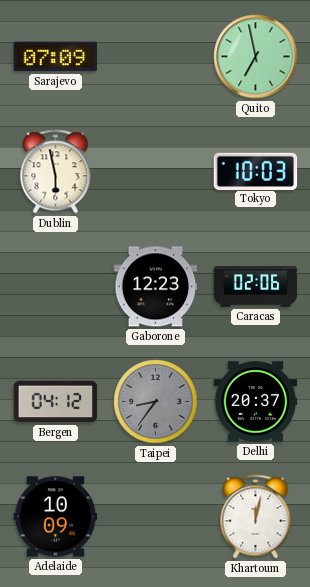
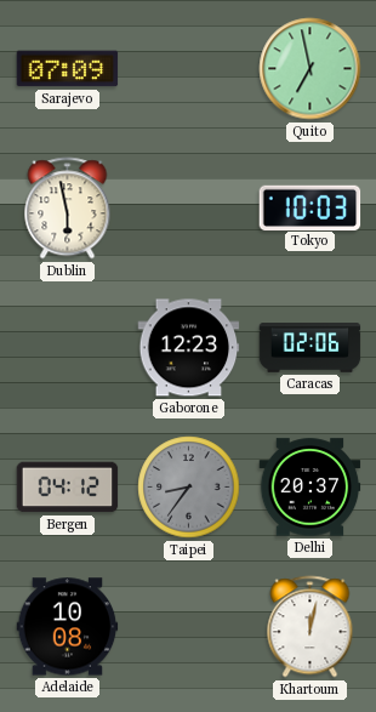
Adelaide: 10:09 -> 10:08
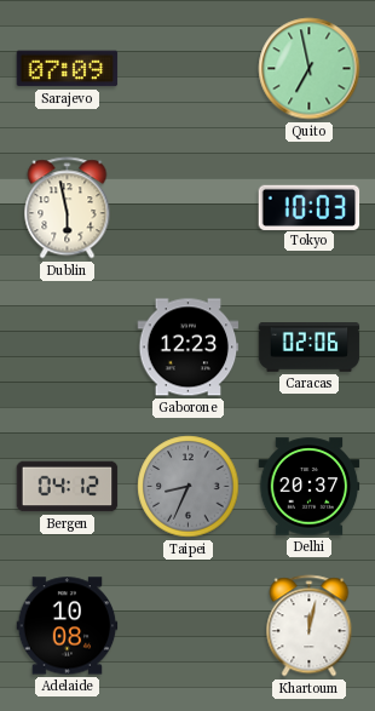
Taipei: 8:36 -> 8:34
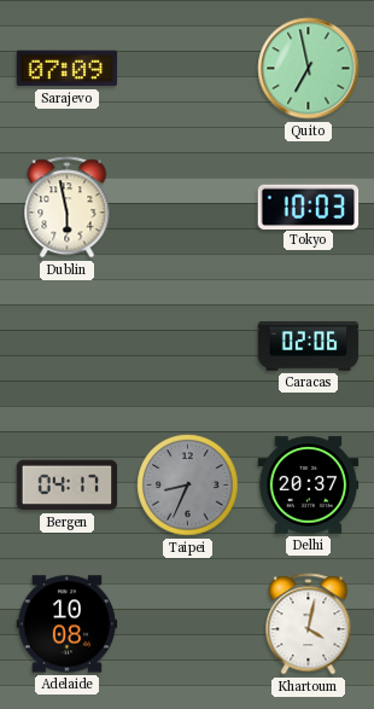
Gaborone: 12:23 -> none
Bergen: 04:12 -> 04:17
Khartoum: 12:02 -> 4:02
